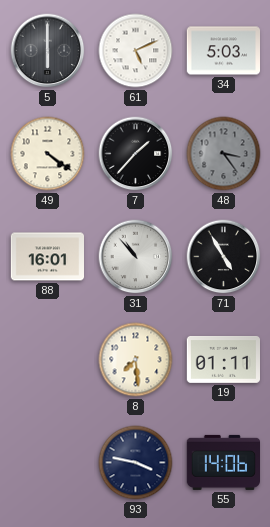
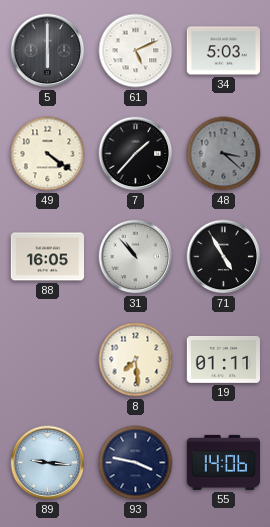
48: 3:24 -> 3:22
88: 16:01 -> 16:05
89: none -> 9:16
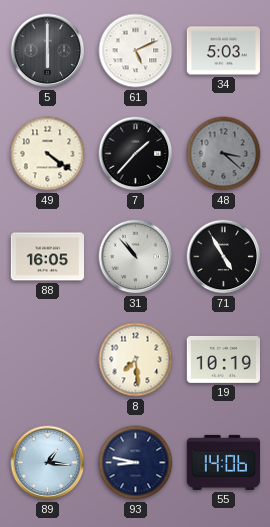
19: 01:11 -> 10:19
89: 9:16 -> 1:16
93: 3:47 -> 8:47
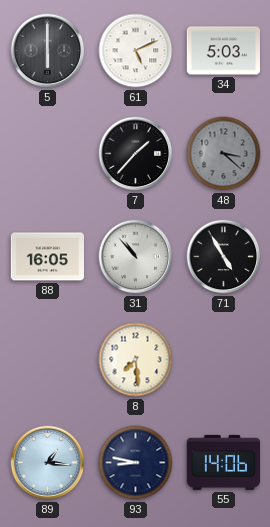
49: 4:21 -> none
19: 10:19 -> none
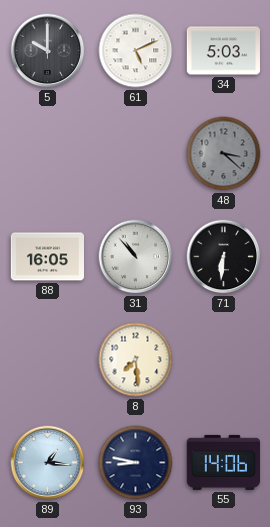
5: 6:00 -> 10:00
7: 1:37 -> none
71: 4:55 -> 6:31
